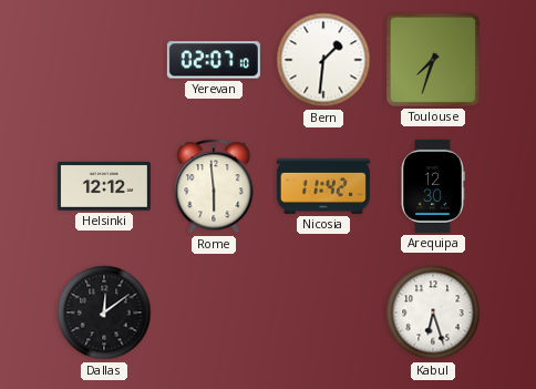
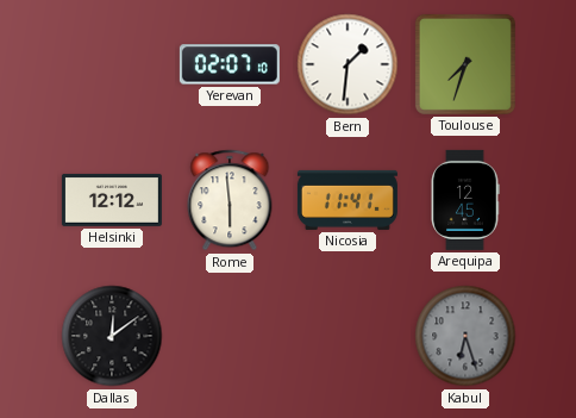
Nicosia: 11:42 -> 11:41
Arequipa: 12:30 -> 12:45
Kabul dial: white -> grey
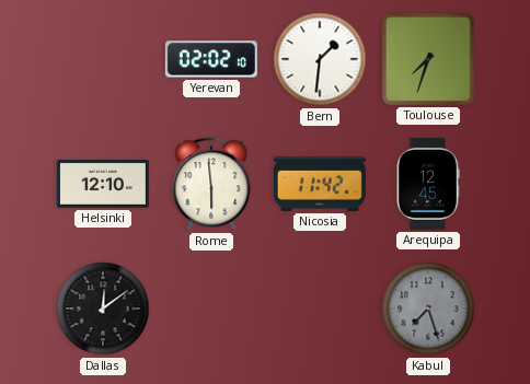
Yerevan: 02:07 -> 02:02
Helsinki: 12:12 -> 12:10
Nicosia: 11:41 -> 11:42
Kabul: 6:27 -> 7:27
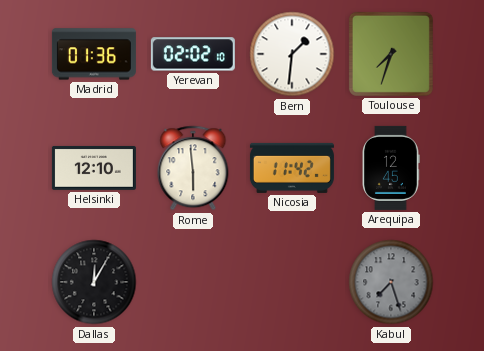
Madrid: none -> 01:36
Dallas: 12:09 -> 12:05
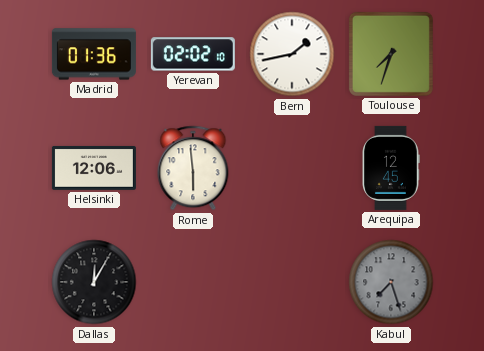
Bern: 1:31 -> 1:43
Helsinki: 12:10 -> 12:06
Nicosia: 11:42 -> none
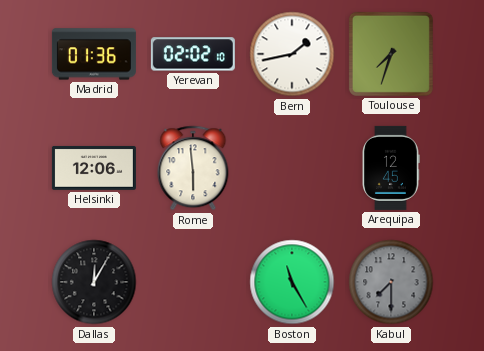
Boston: none -> 11:25
Kabul: 7:27 -> 7:30
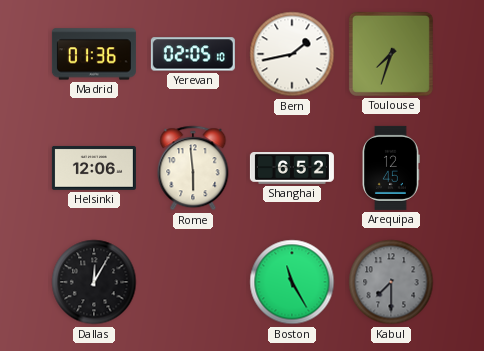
Yerevan: 02:02 -> 02:05
Shanghai: none -> 6:52
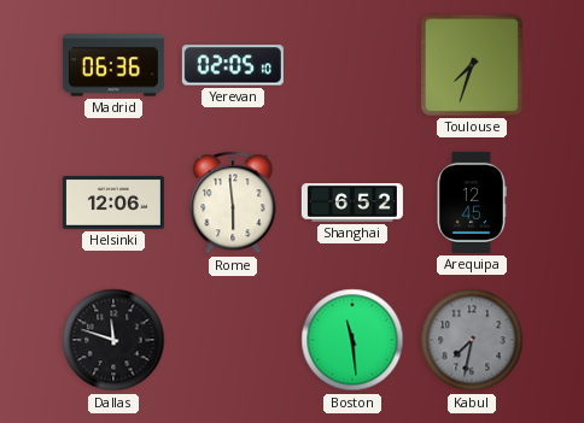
Madrid: 01:36 -> 06:36
Bern: 1:43 -> none
Dallas: 12:05 -> 11:48
Boston: 11:25 -> 11:29
Kabul: 7:30 -> 7:32
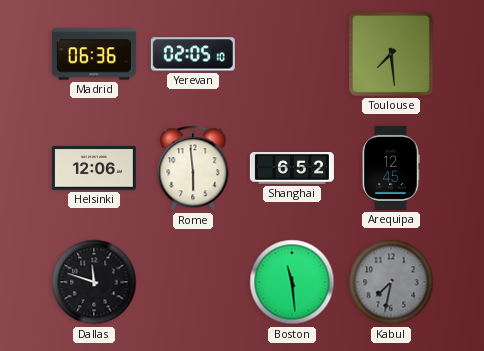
Toulouse: 7:33 -> 7:29
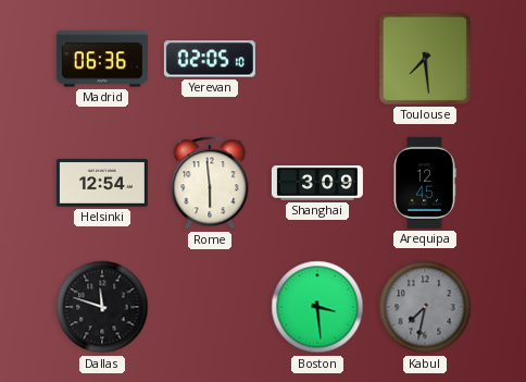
Helsinki: 12:06 -> 12:54
Shanghai: 6:52 -> 3:09
Boston: 11:29 -> 3:29
